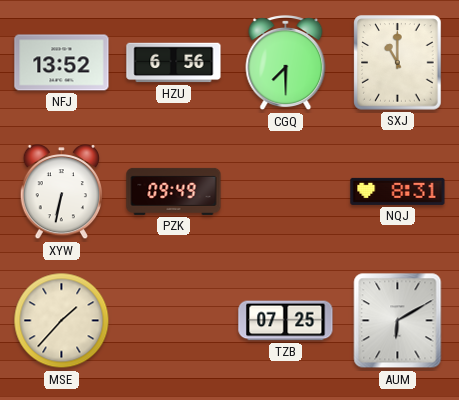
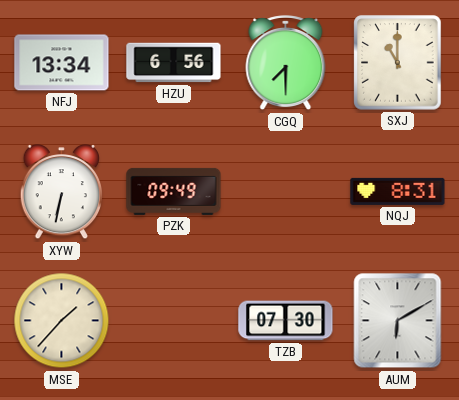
NFJ: 13:52 -> 13:34
TZB: 07:25 -> 07:30
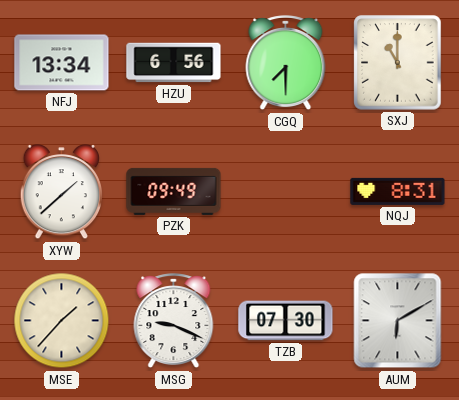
XYW: 6:32 -> 1:38
MSG: none -> 9:19
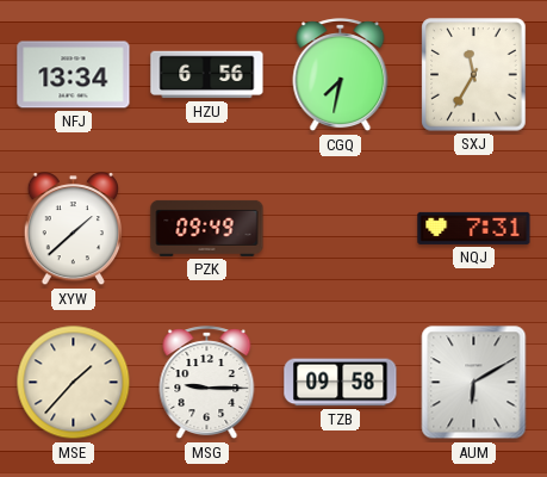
CGQ: 7:30 -> 7:32
SXJ: 11:00 -> 11:35
NQJ: 8:31 -> 7:31
MSG: 9:19 -> 9:15
TZB: 07:30 -> 09:58
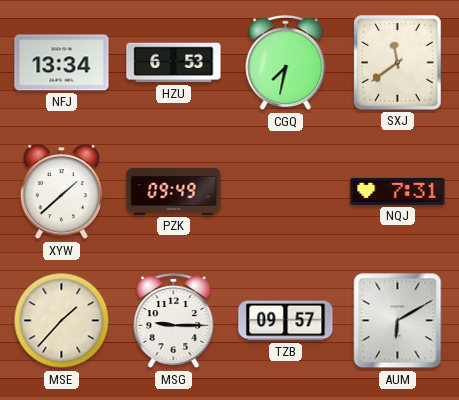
HZU: 6:56 -> 6:53
SXJ: 11:35 -> 11:39
TZB: 09:58 -> 09:57
